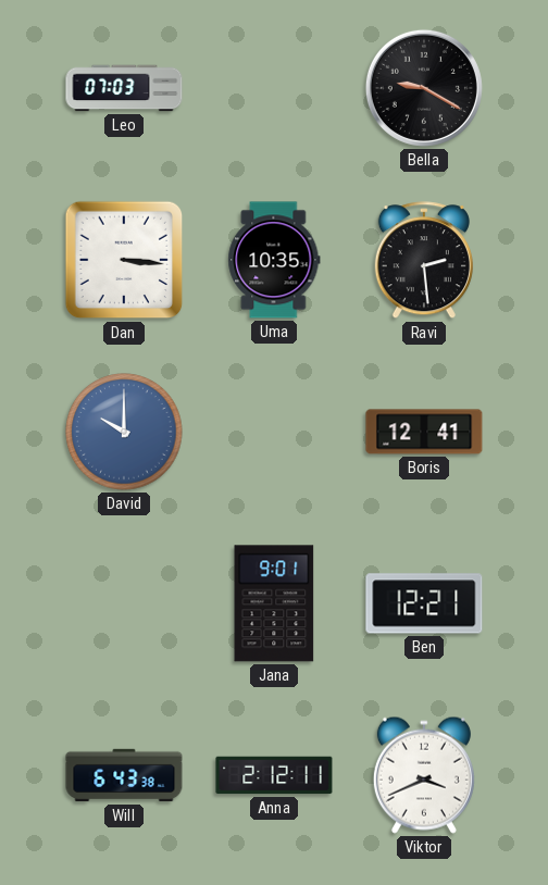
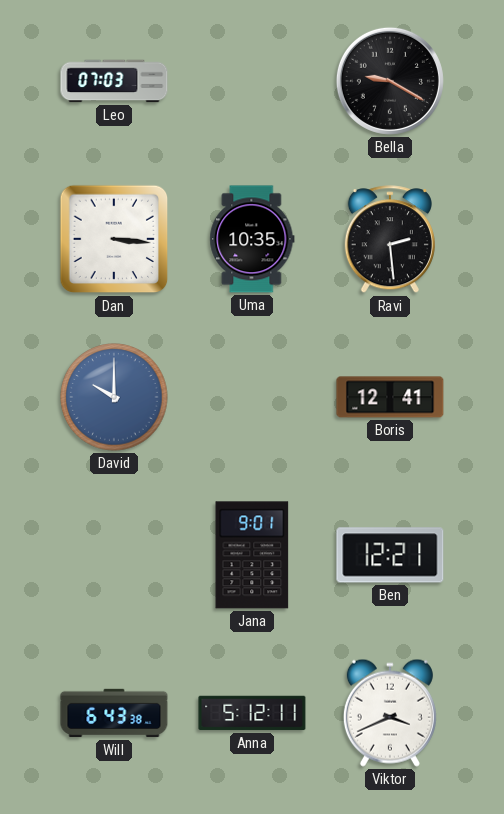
Anna: 2:12 -> 5:12
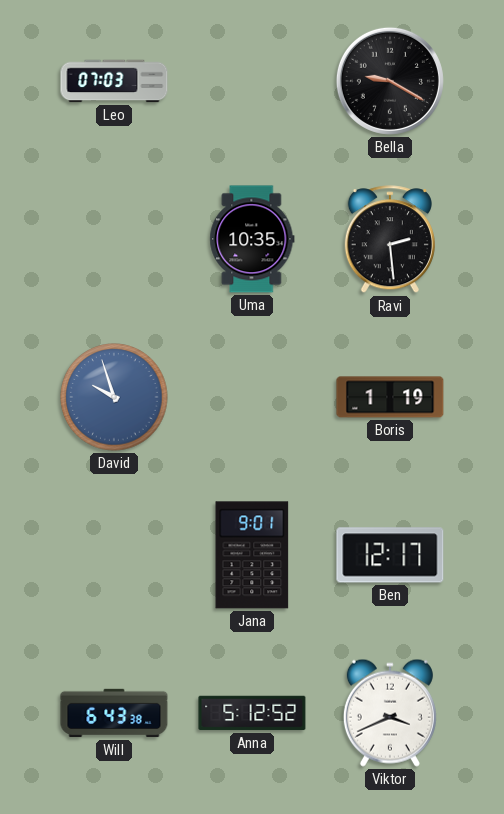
Dan: 3:16 -> none
David: 10:00 -> 9:57
Boris: 12:41 -> 1:19
Ben: 12:21 -> 12:17
Anna: 5:12:11 -> 5:12:52
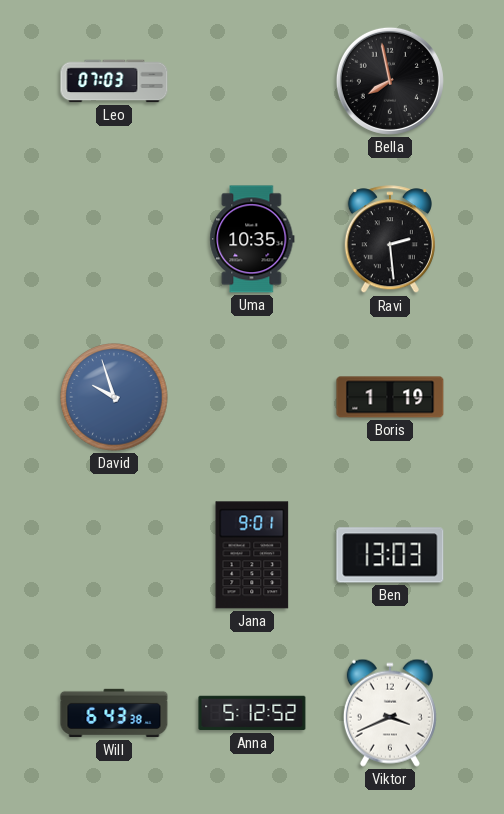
Bella: 9:20 -> 7:58
Ben: 12:17 -> 13:03
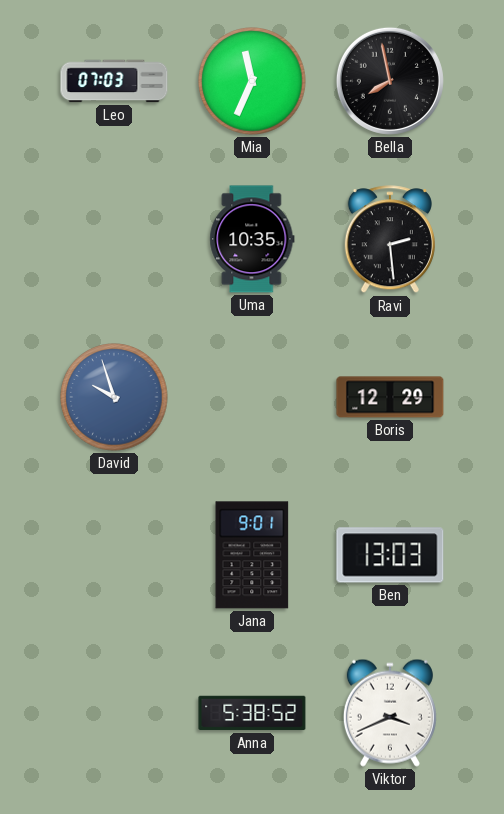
Mia: none -> 11:34
Boris: 1:19 -> 12:29
Will: 6:43 -> none
Anna: 5:12 -> 5:38
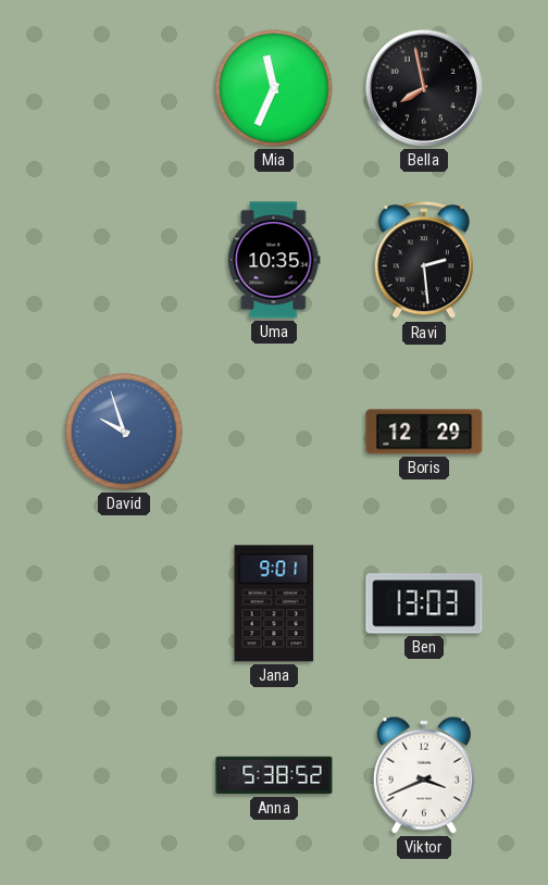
Leo: 07:03 -> none
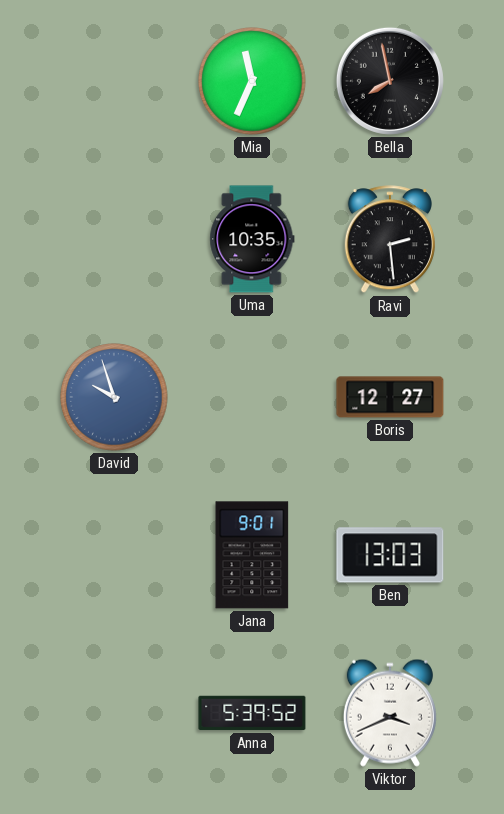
Boris: 12:29 -> 12:27
Anna: 5:38 -> 5:39
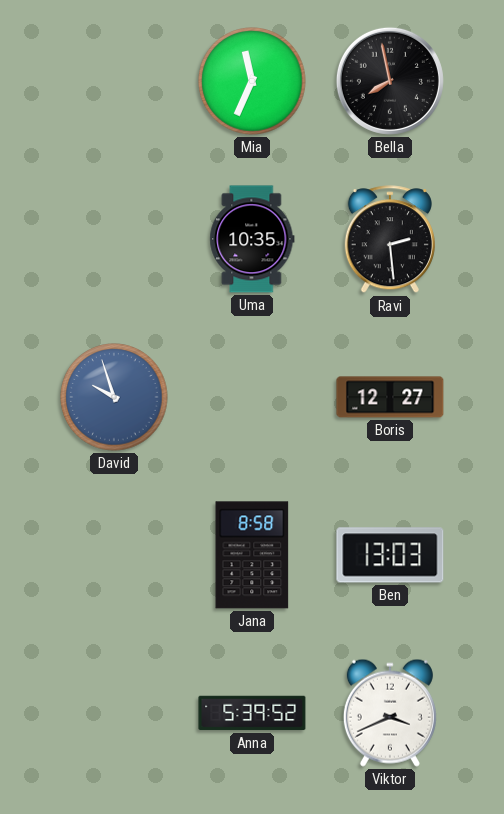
Jana: 9:01 -> 8:58
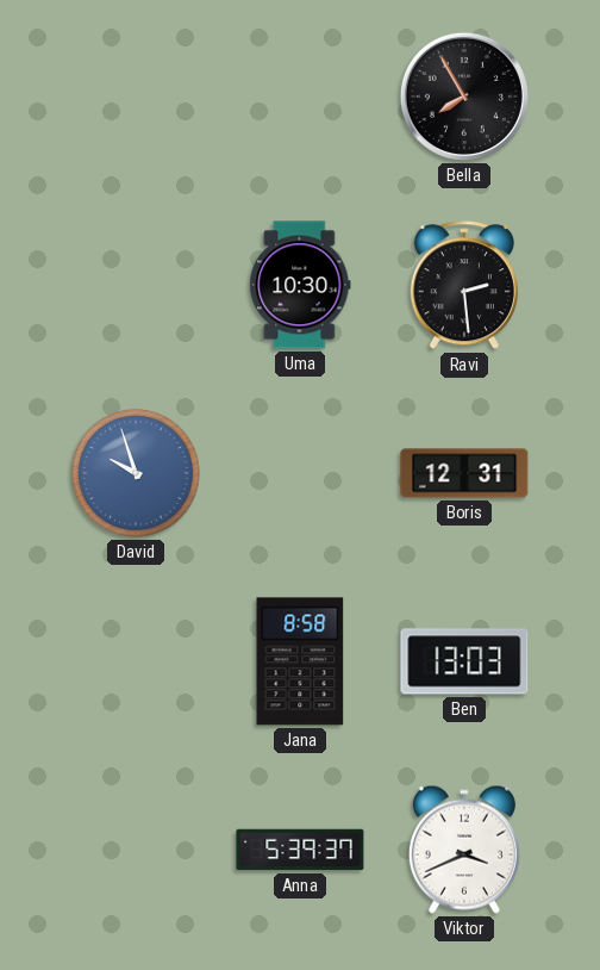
Mia: 11:34 -> none
Bella: 7:58 -> 7:55
Uma: 10:35 -> 10:30
Boris: 12:27 -> 12:31
Anna: 5:39:52 -> 5:39:37
